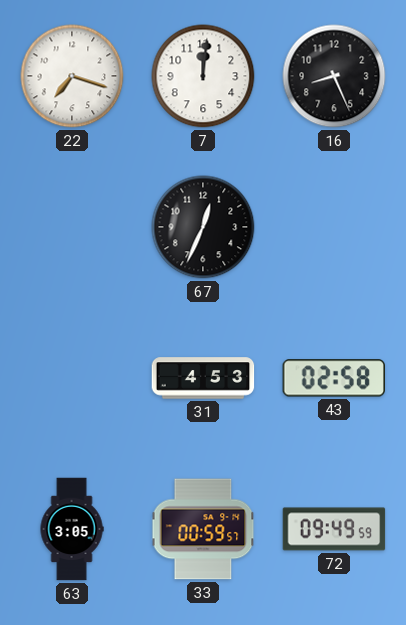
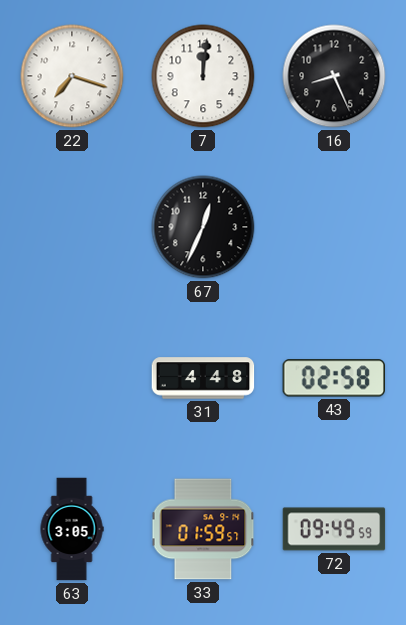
31: 4:53 -> 4:48
33: 00:59 -> 01:59
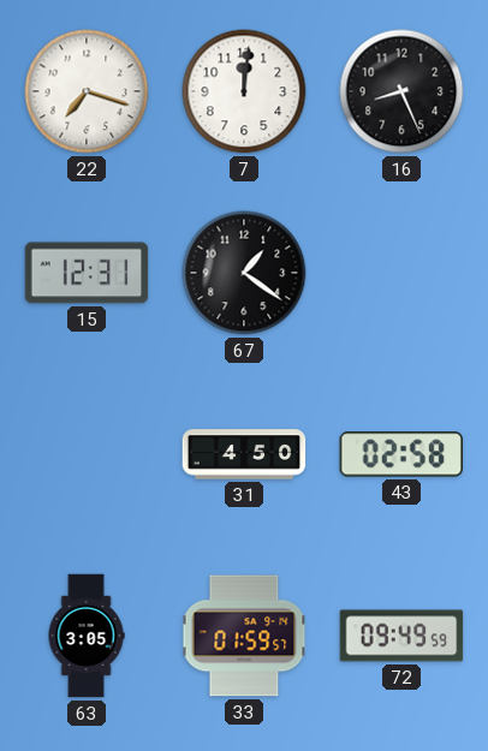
15: none -> 12:31
67: 12:34 -> 1:21
31: 4:48 -> 4:50
